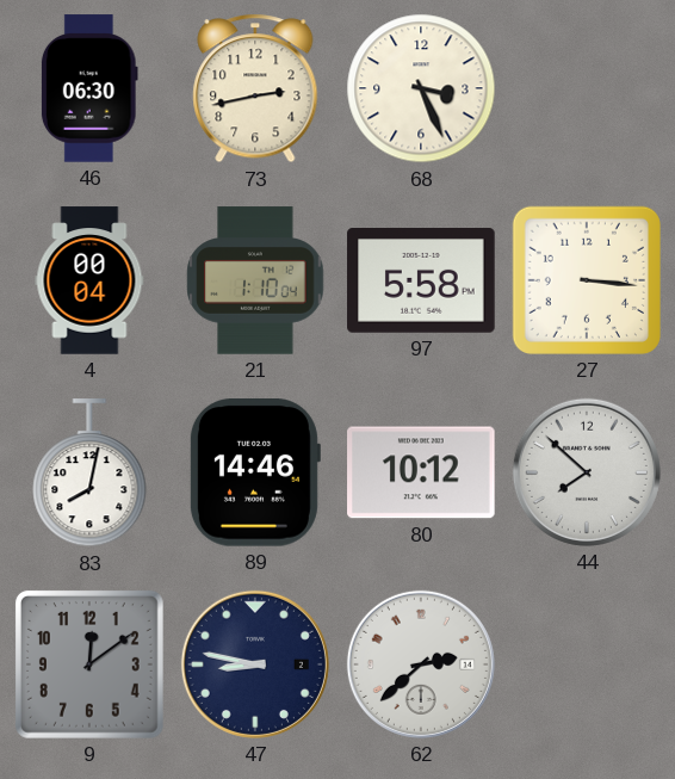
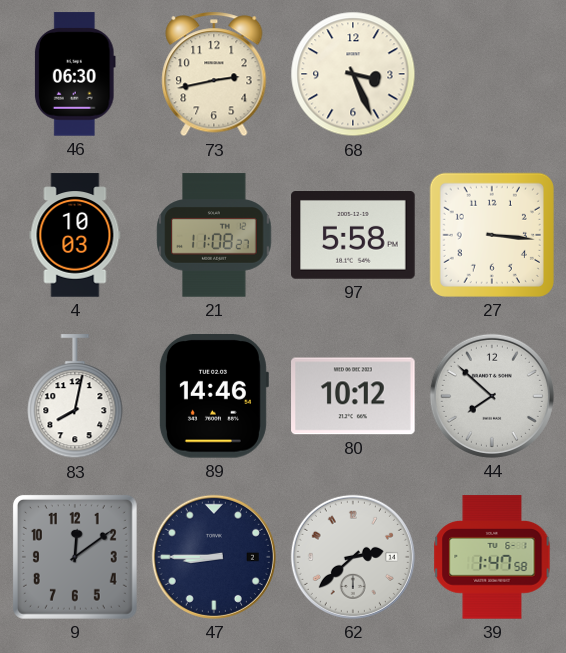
4: 00:04 -> 10:03
21: 1:10 -> 11:08
47: 8:47 -> 8:45
39: none -> 1:47
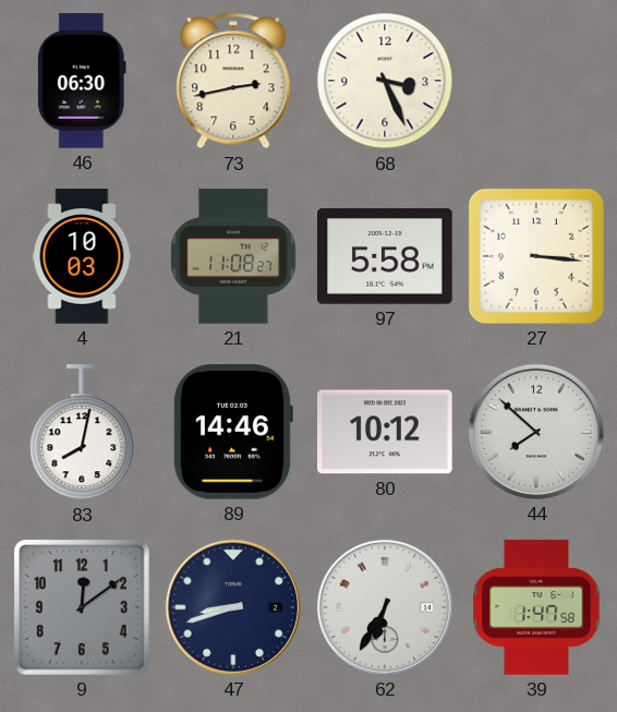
47: 8:45 -> 8:42
62: 2:38 -> 6:35
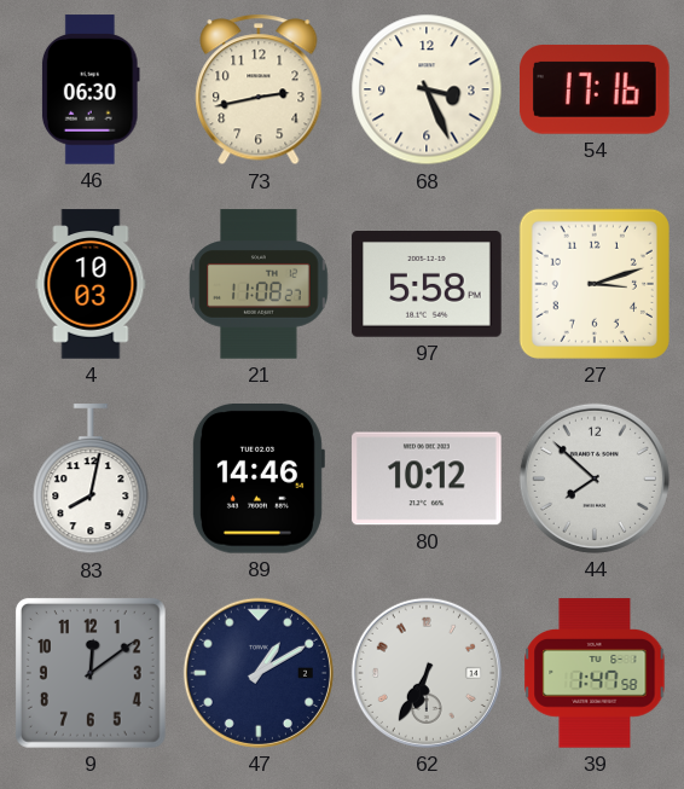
54: none -> 17:16
27: 3:16 -> 3:12
47: 8:42 -> 1:10
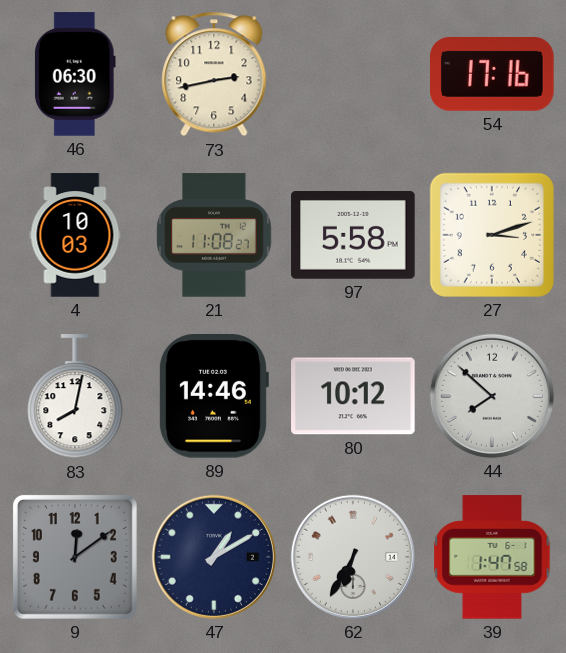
68: 3:26 -> none
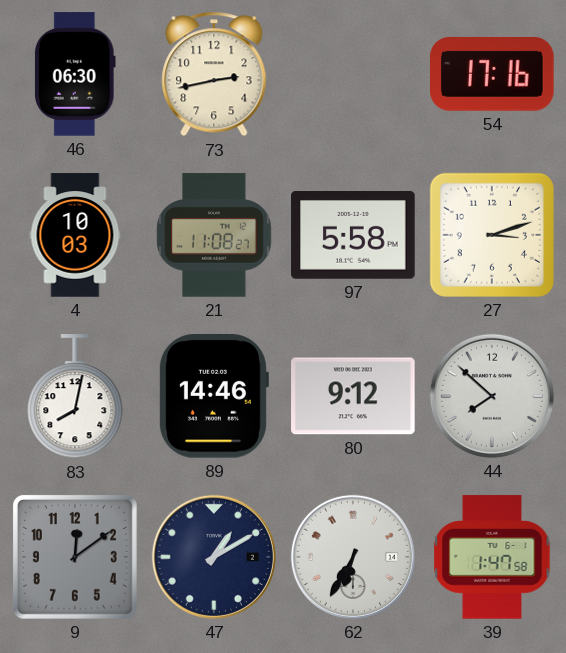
80: 10:12 -> 9:12
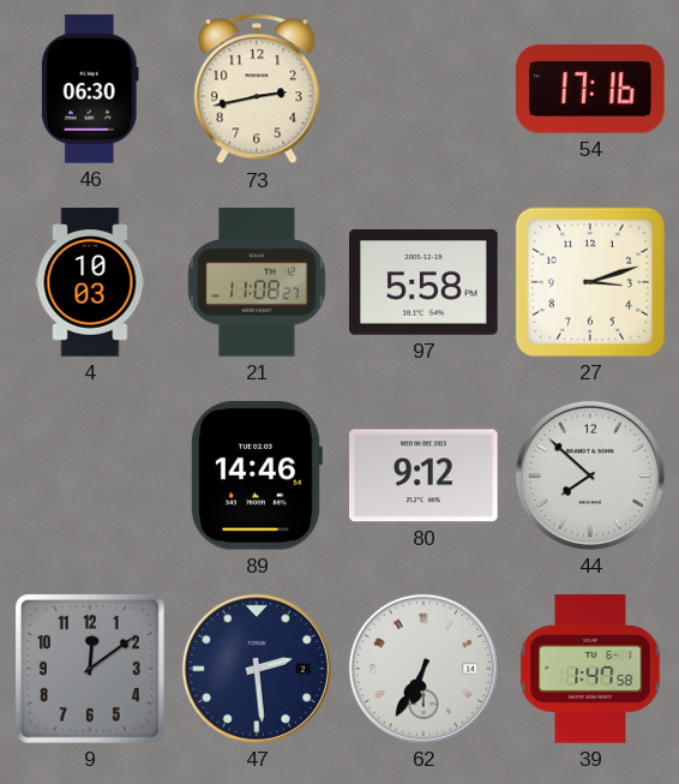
83: 8:02 -> none
47: 1:10 -> 2:29
